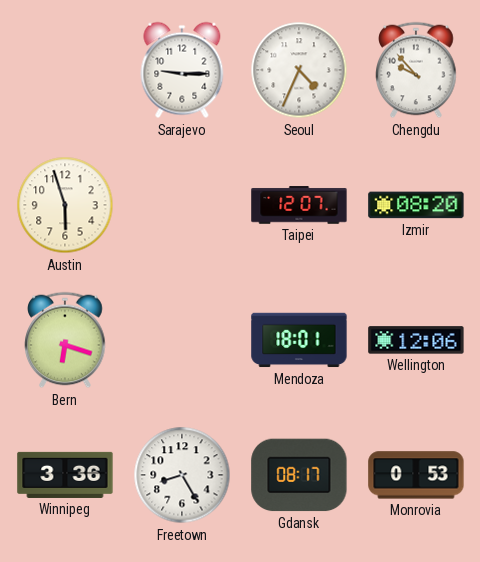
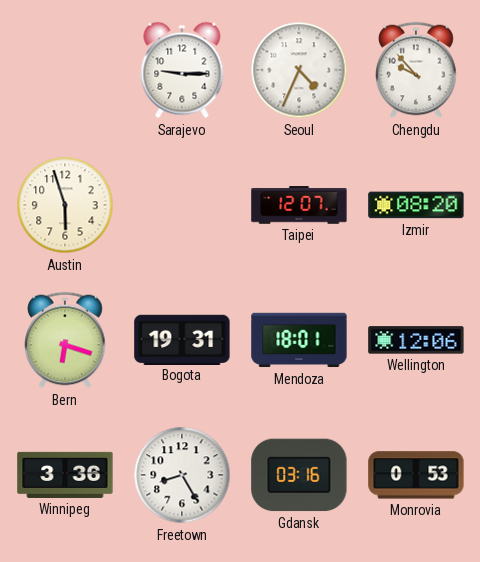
Bogota: none -> 19:31
Gdansk: 08:17 -> 03:16
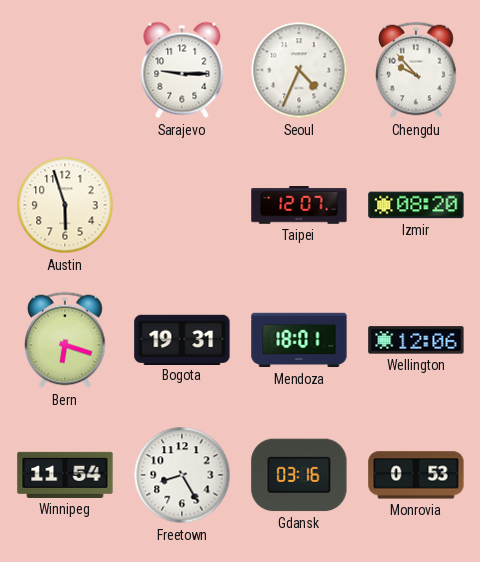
Winnipeg: 3:36 -> 11:54
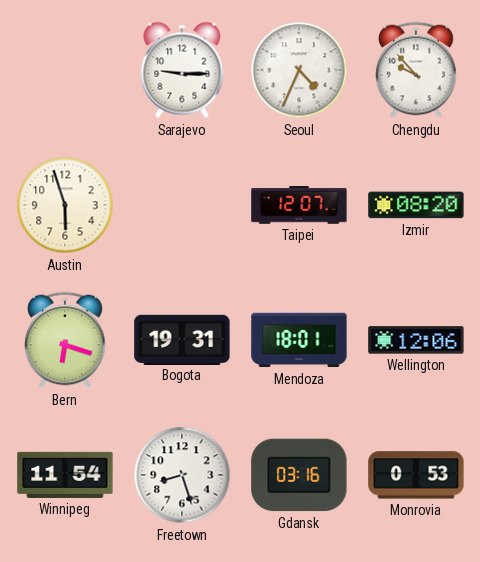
Freetown: 8:25 -> 8:27
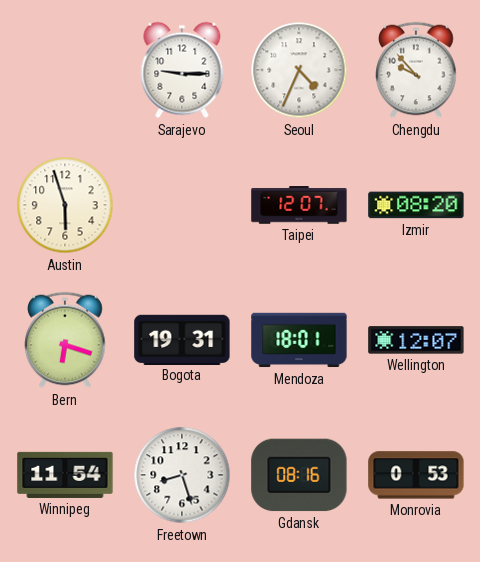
Wellington: 12:06 -> 12:07
Gdansk: 03:16 -> 08:16
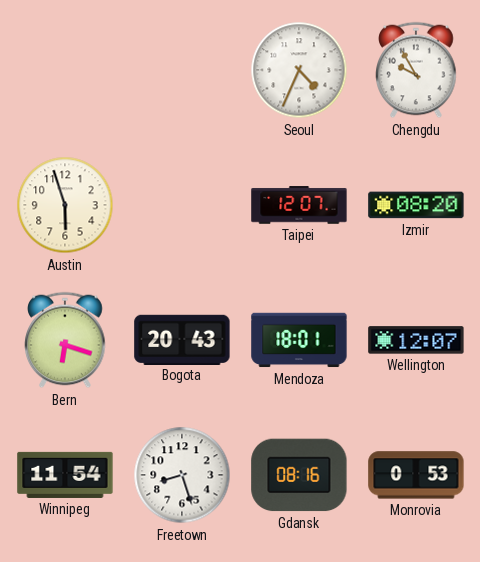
Sarajevo: 9:15 -> none
Chengdu: 9:53 -> 9:55
Bogota: 19:31 -> 20:43
